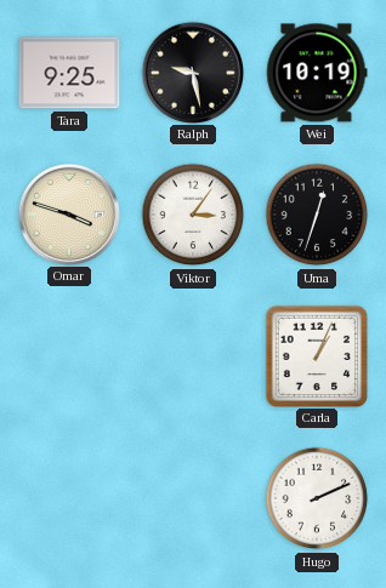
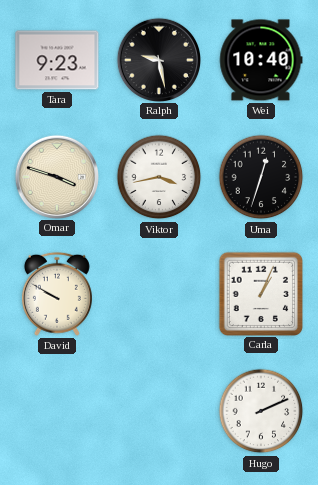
Tara: 9:25 -> 9:23
Wei: 10:19 -> 10:40
Viktor: 3:06 -> 3:43
David: none -> 9:50
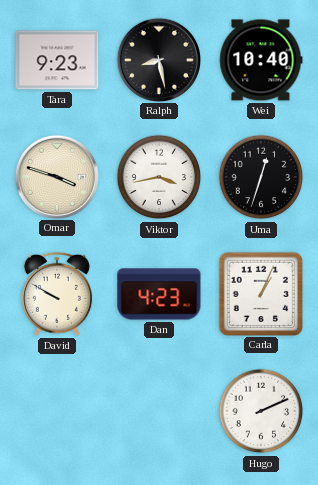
Ralph: 9:28 -> 8:28
Dan: none -> 4:23
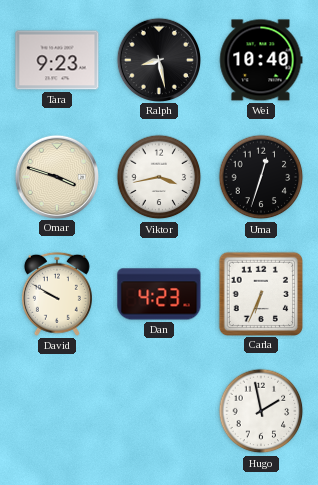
Carla: 1:04 -> 6:34
Hugo: 2:11 -> 1:58
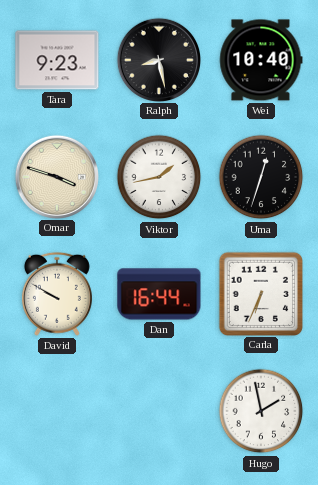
Viktor: 3:43 -> 1:43
Dan: 4:23 -> 16:44
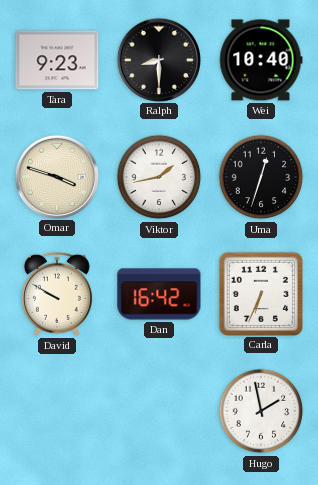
Ralph: 8:28 -> 8:30
Dan: 16:44 -> 16:42
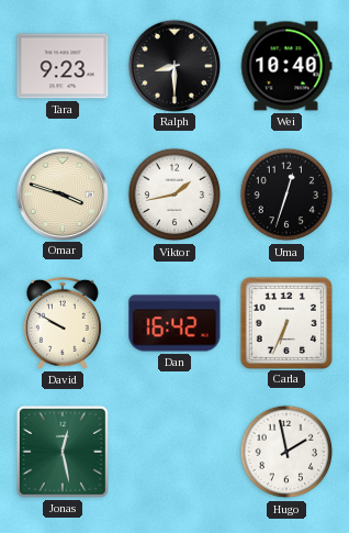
Jonas: none -> 12:28
